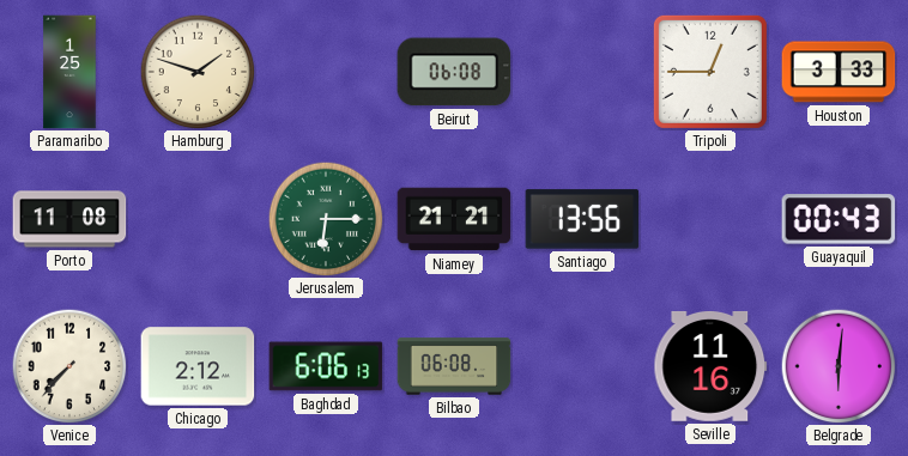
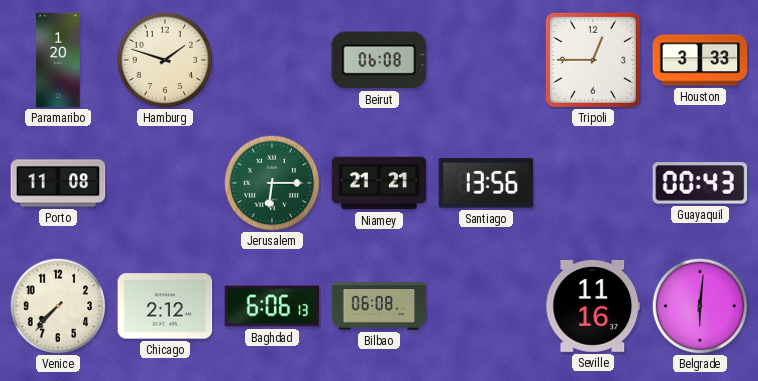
Paramaribo: 1:25 -> 1:20
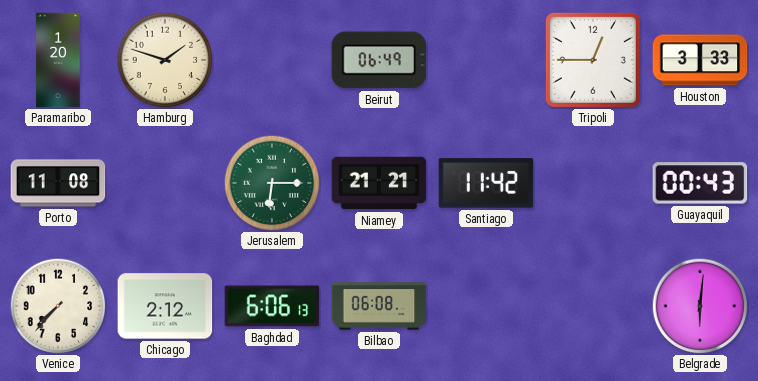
Beirut: 06:08 -> 06:49
Santiago: 13:56 -> 11:42
Seville: 11:16 -> none
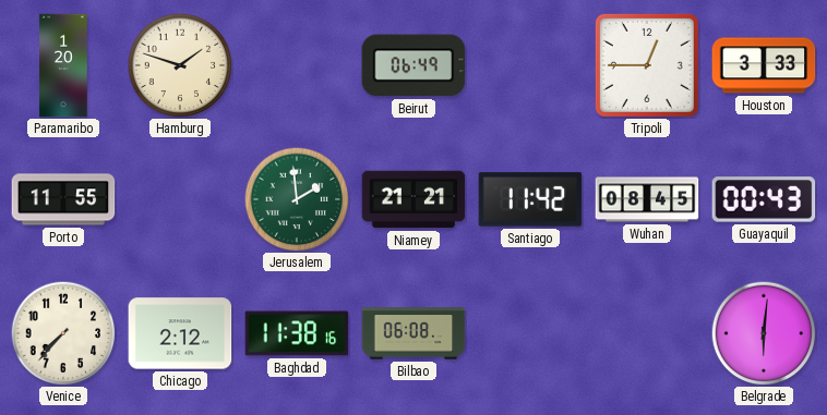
Porto: 11:08 -> 11:55
Jerusalem: 6:15 -> 1:59
Wuhan: none -> 08:45
Baghdad: 6:06 -> 11:38
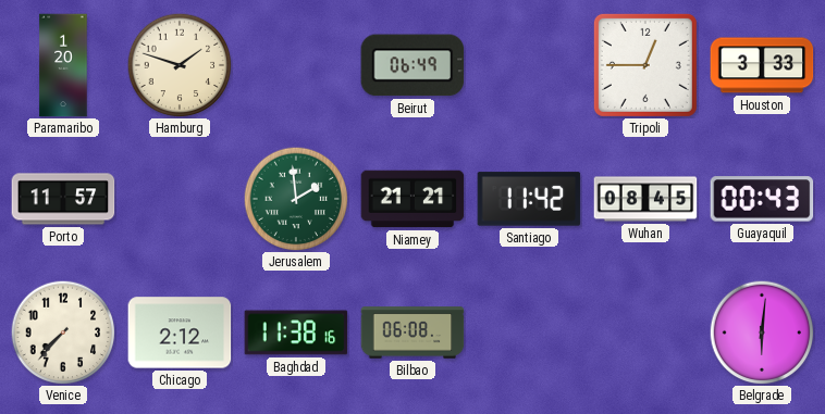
Porto: 11:55 -> 11:57
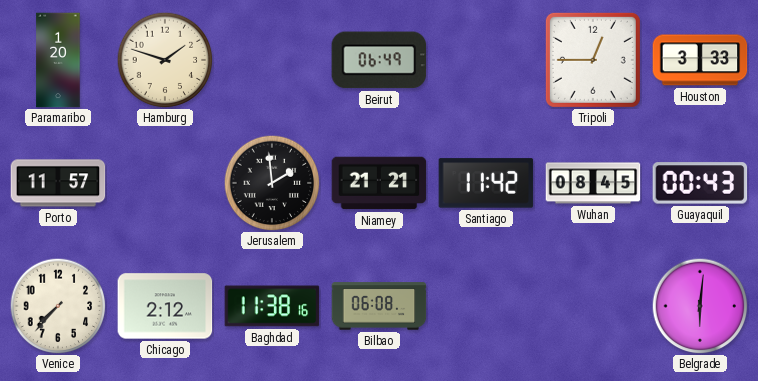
Jerusalem dial: green -> black
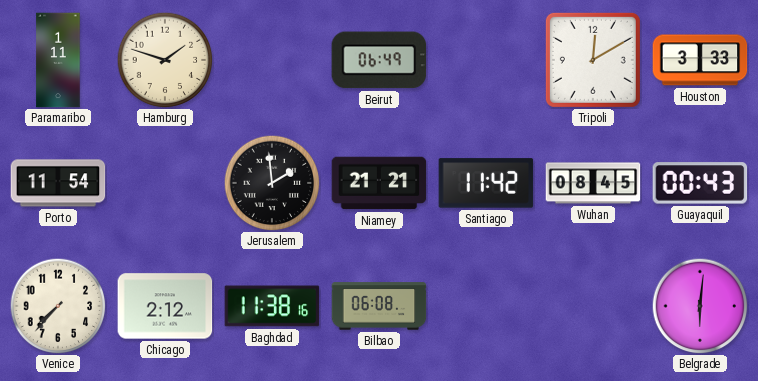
Paramaribo: 1:20 -> 1:11
Tripoli: 12:45 -> 12:10
Porto: 11:57 -> 11:54
